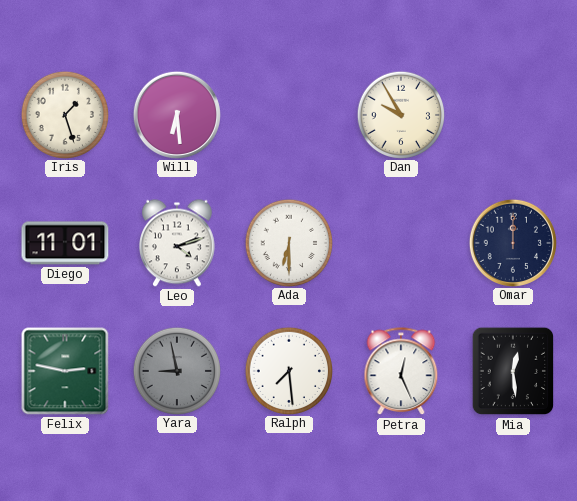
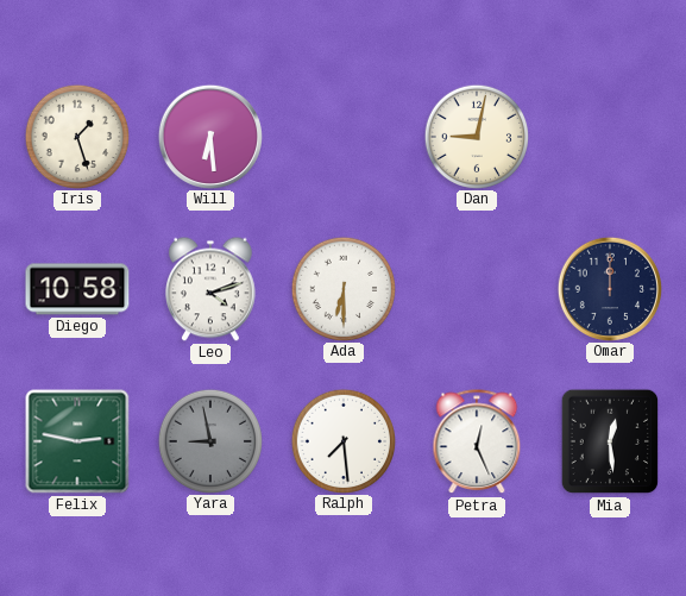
Dan: 9:55 -> 9:02
Diego: 11:01 -> 10:58
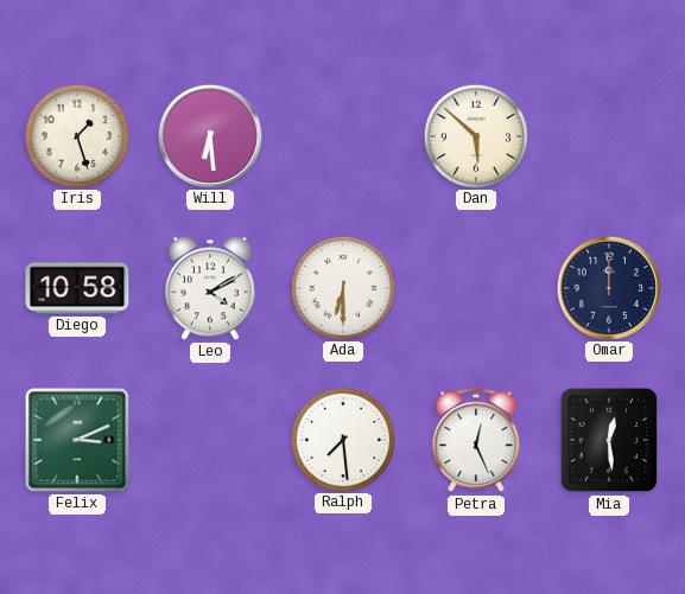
Dan: 9:02 -> 5:52
Leo: 4:12 -> 4:10
Felix: 2:47 -> 3:11
Yara: 8:58 -> none
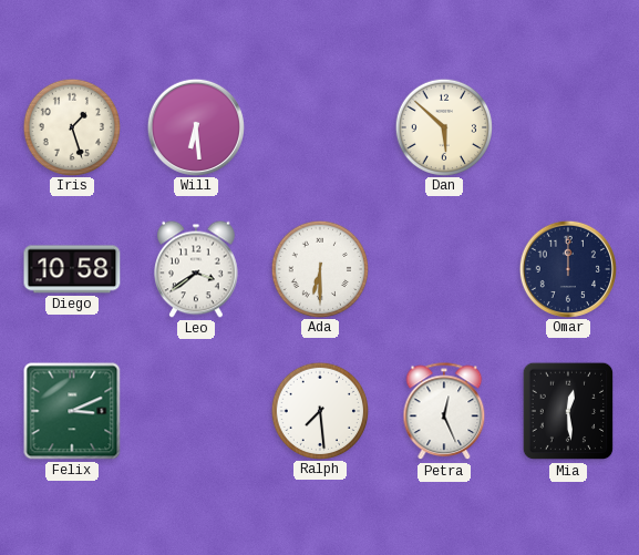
Leo: 4:10 -> 3:39
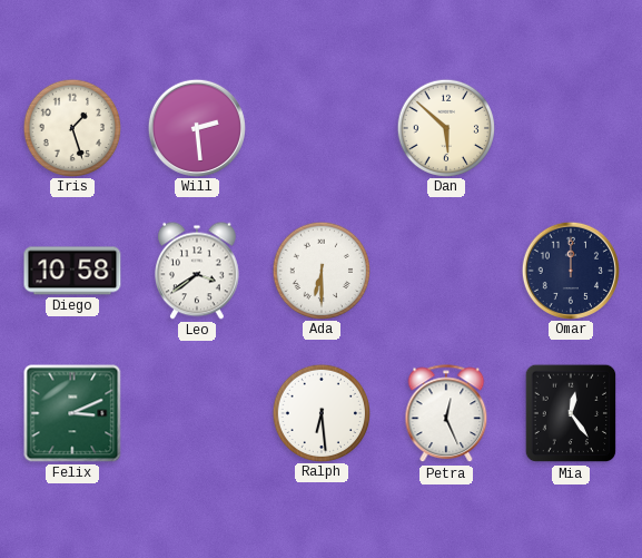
Will: 6:29 -> 2:29
Ralph: 7:29 -> 6:29
Mia: 12:29 -> 12:24
